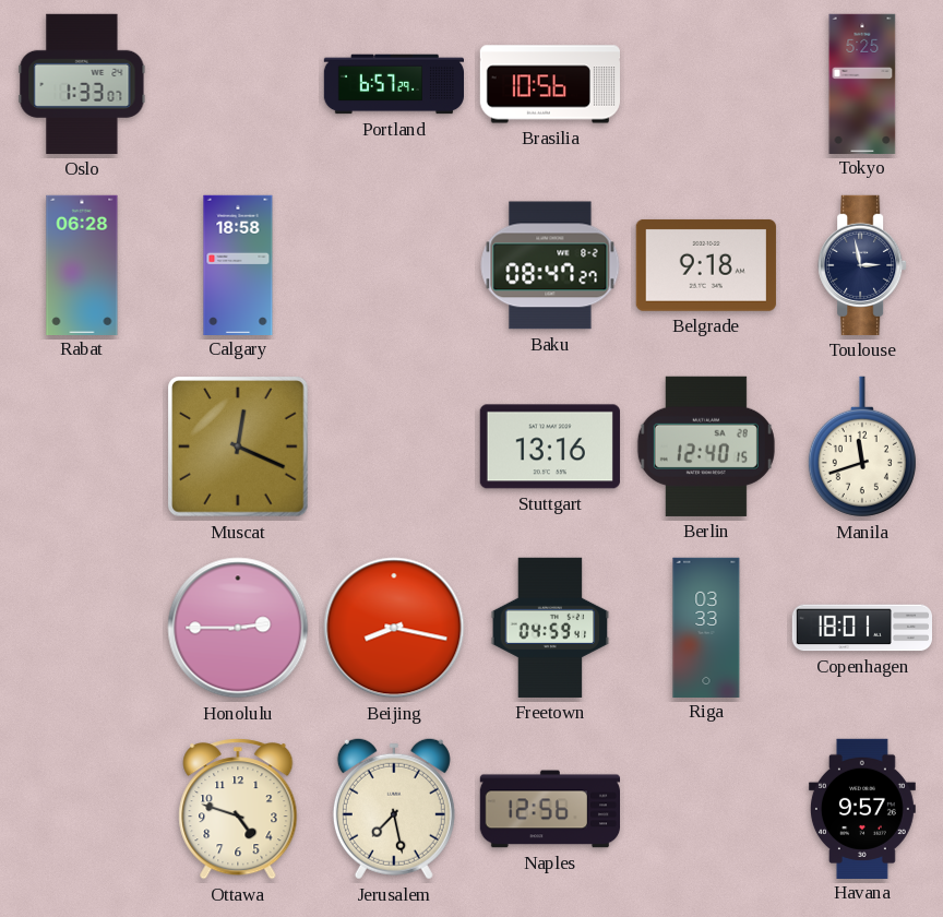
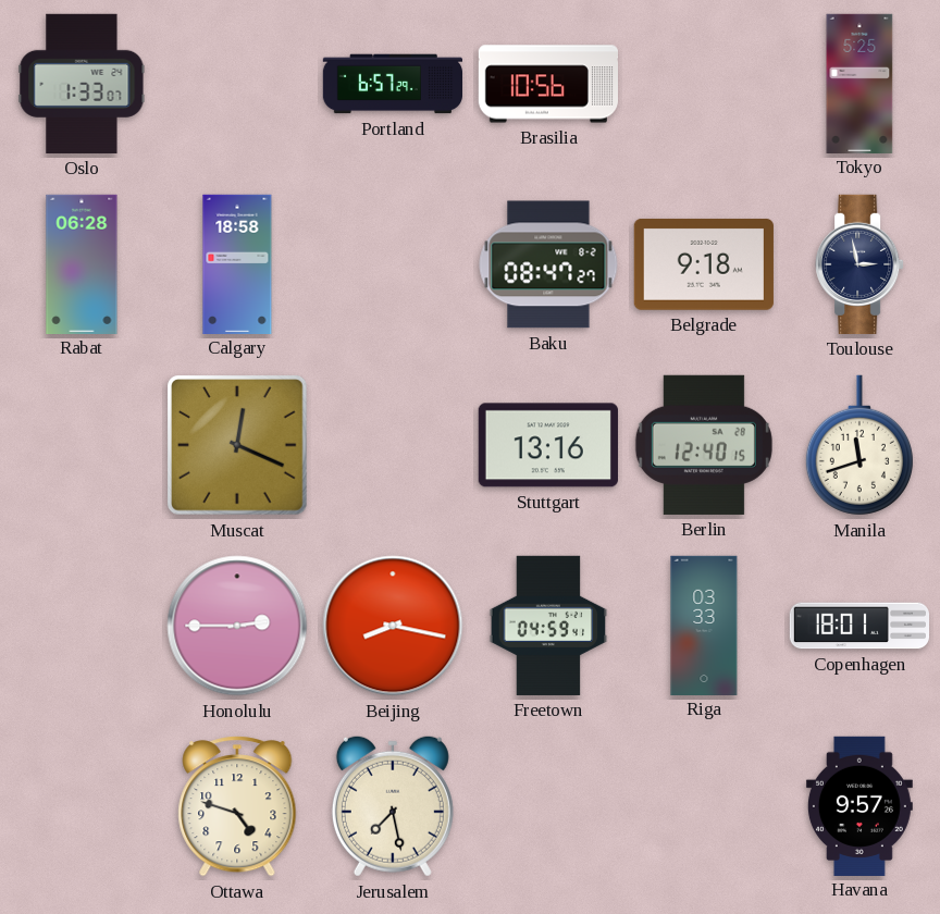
Naples: 12:56 -> none
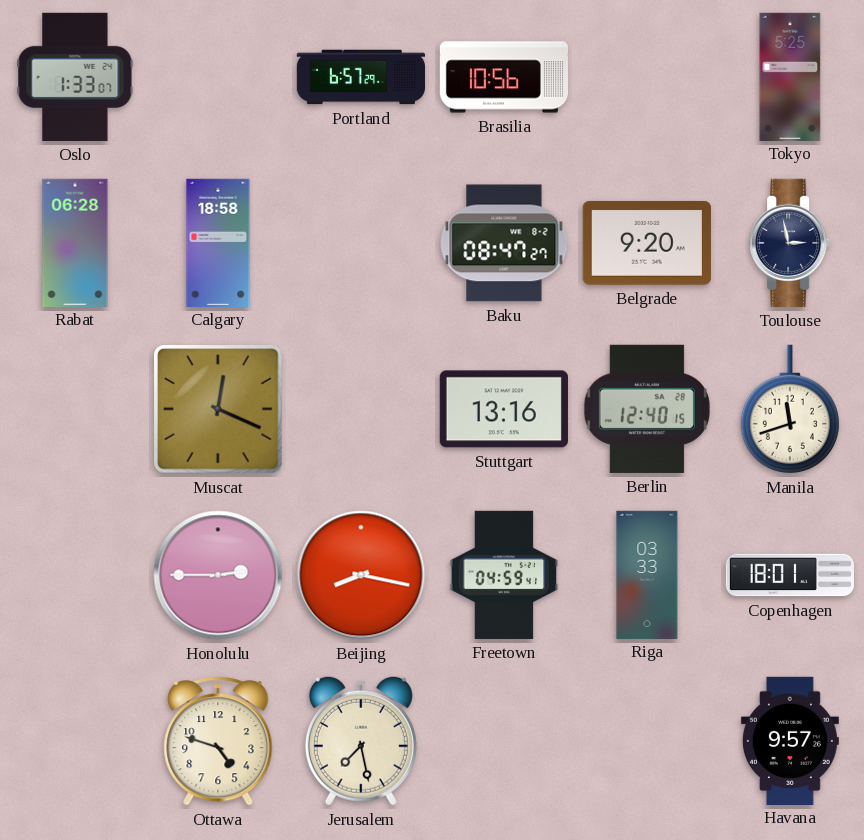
Belgrade: 9:18 -> 9:20
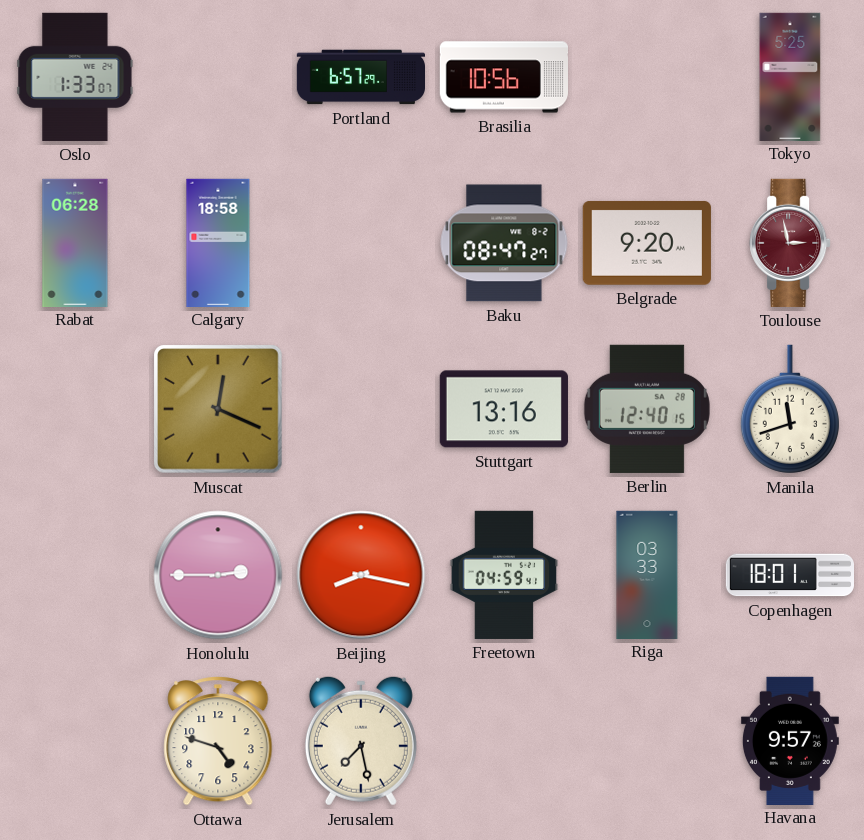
Toulouse dial: navy -> burgundy
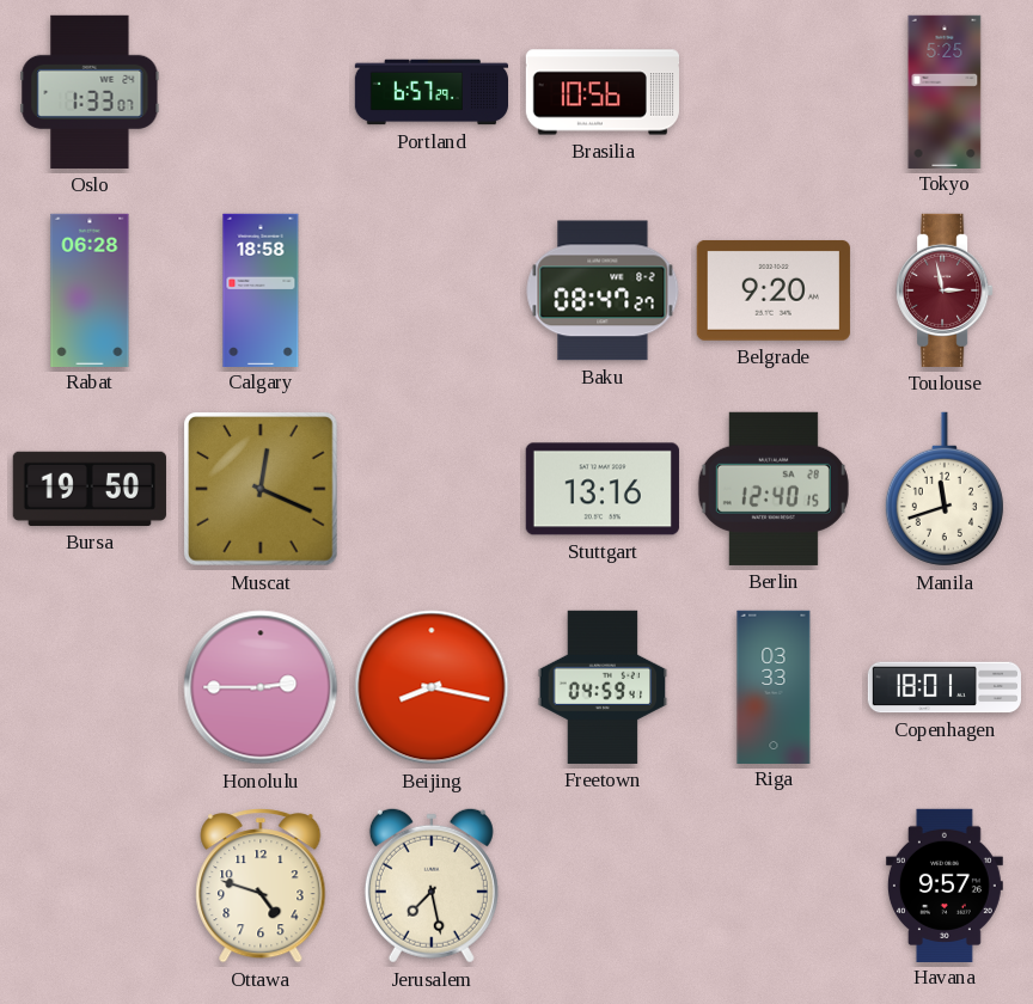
Bursa: none -> 19:50
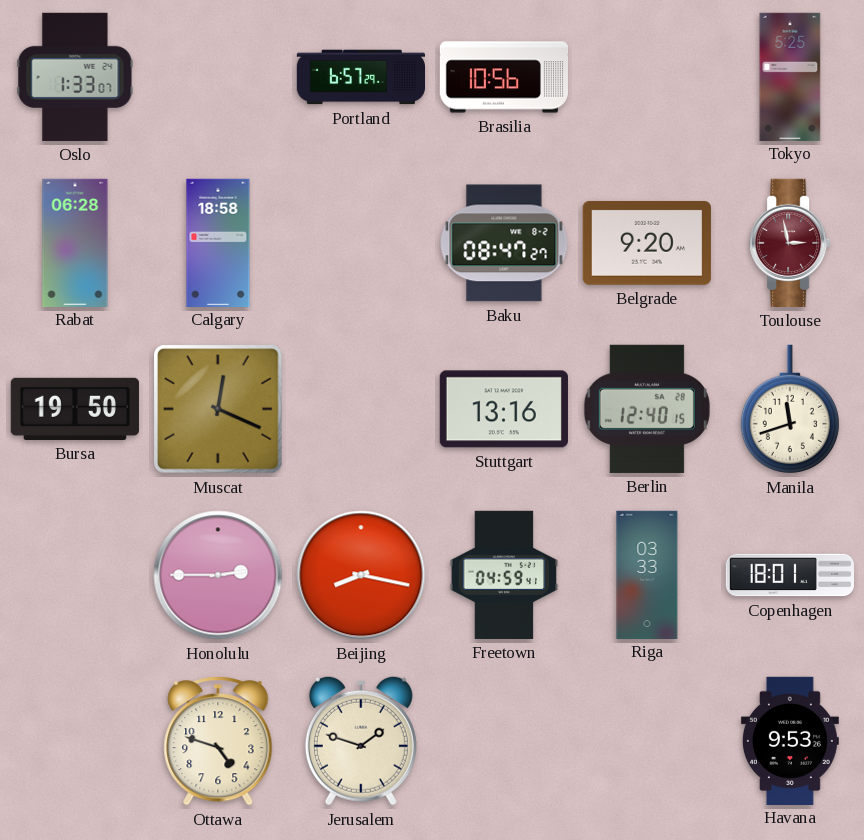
Jerusalem: 7:28 -> 1:48
Havana: 9:57 -> 9:53
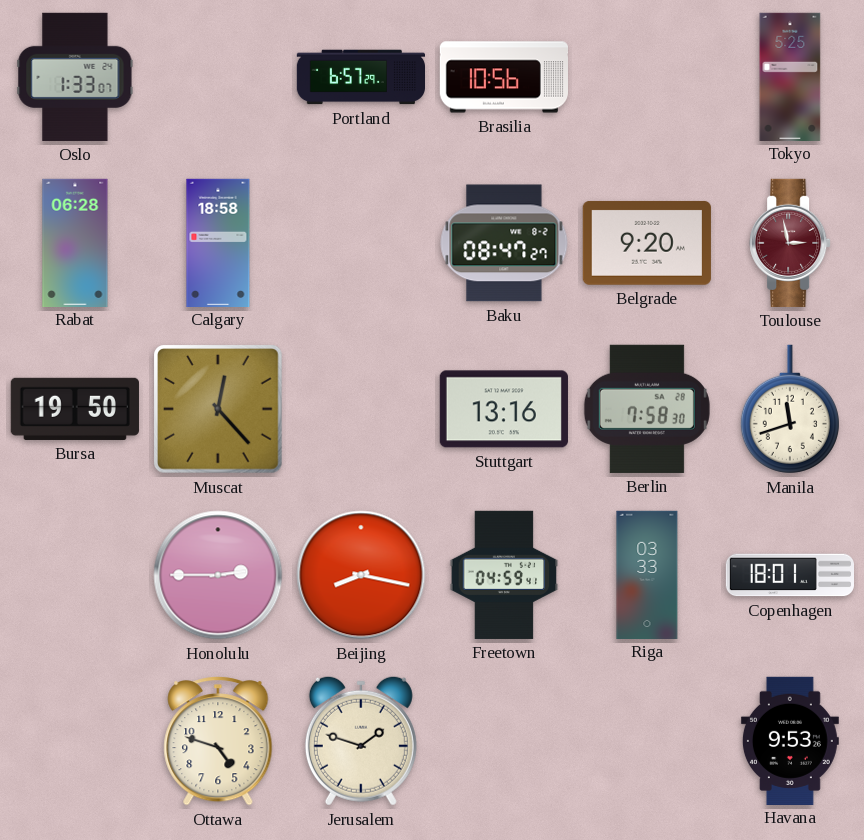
Muscat: 12:19 -> 12:23
Berlin: 12:40 -> 7:58
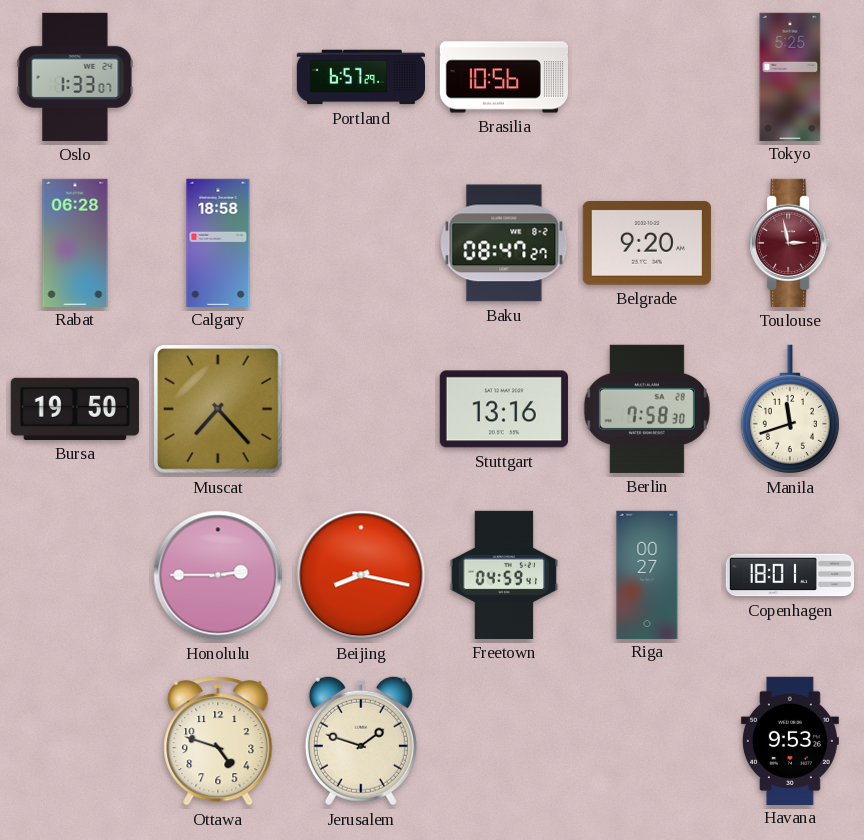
Muscat: 12:23 -> 7:23
Riga: 03:33 -> 00:27
